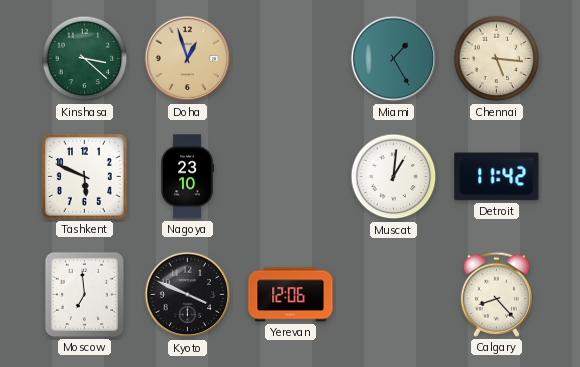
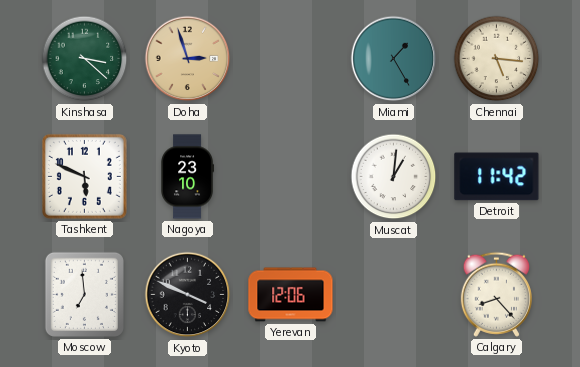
Doha: 12:57 -> 2:57
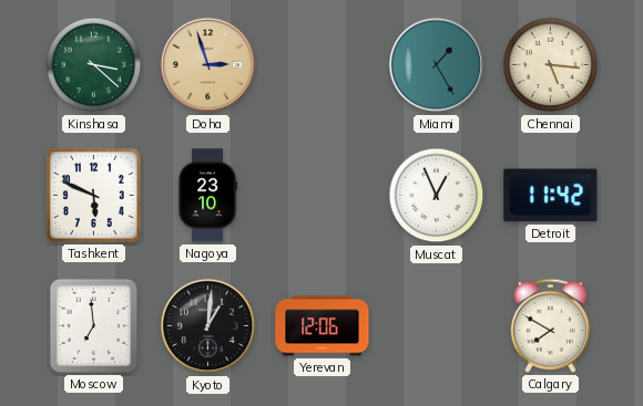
Muscat: 1:01 -> 12:56
Kyoto: 3:49 -> 1:01
Calgary: 8:23 -> 7:50
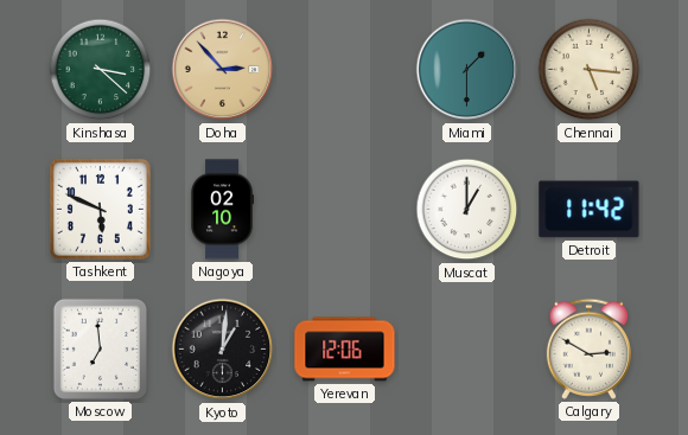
Doha: 2:57 -> 2:53
Miami: 1:25 -> 1:30
Nagoya: 23:10 -> 02:10
Muscat: 12:56 -> 1:00
Calgary: 7:50 -> 2:50
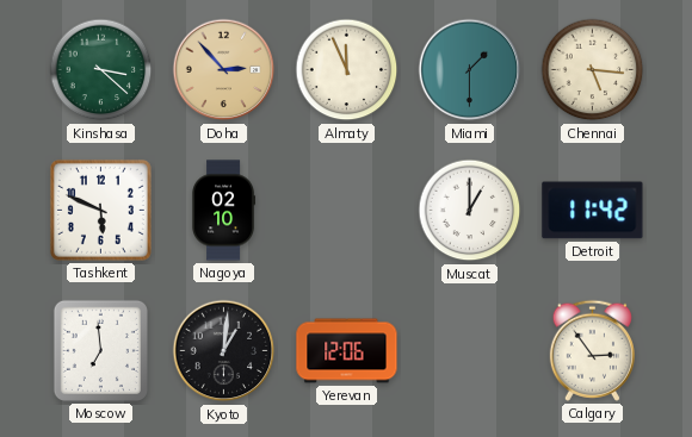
Almaty: none -> 11:56
Calgary: 2:50 -> 2:54
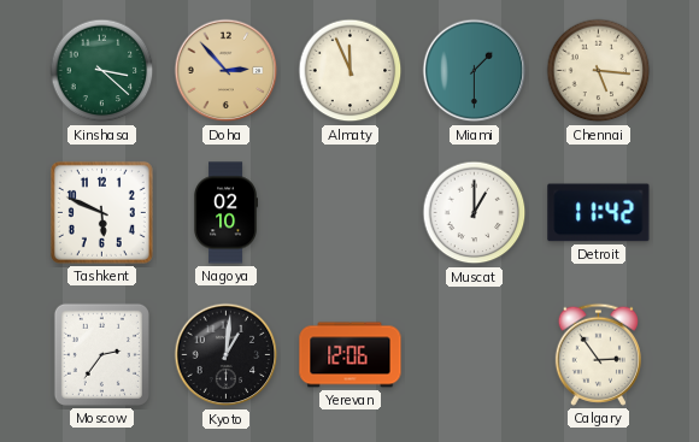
Moscow: 6:59 -> 2:36
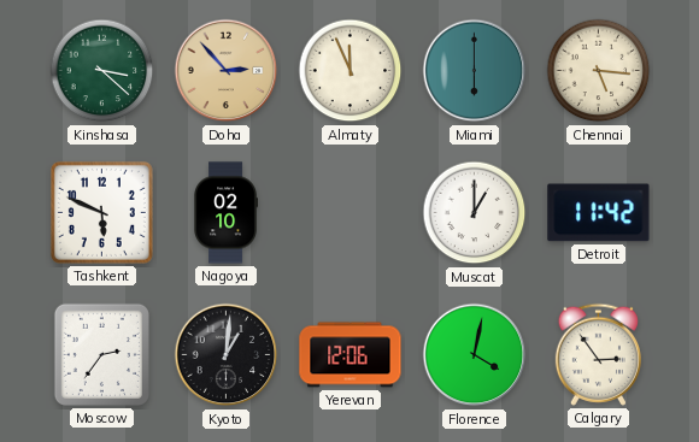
Miami: 1:30 -> 6:00
Florence: none -> 4:02
